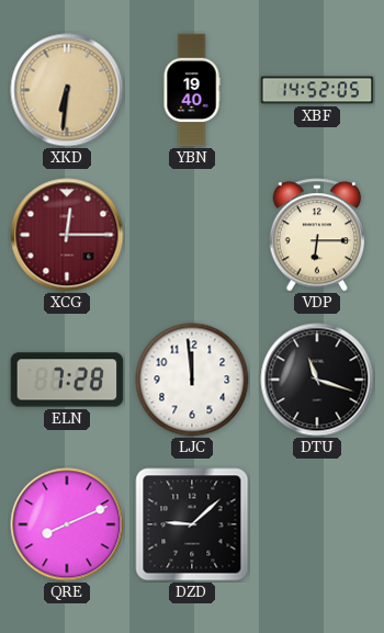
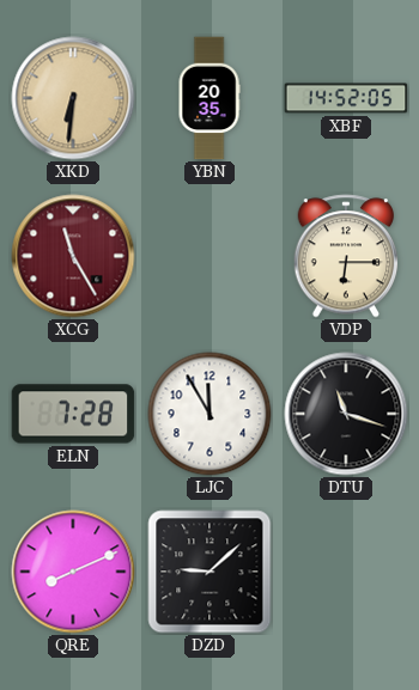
YBN: 19:40 -> 20:35
XCG: 12:15 -> 11:25
LJC: 11:59 -> 11:55
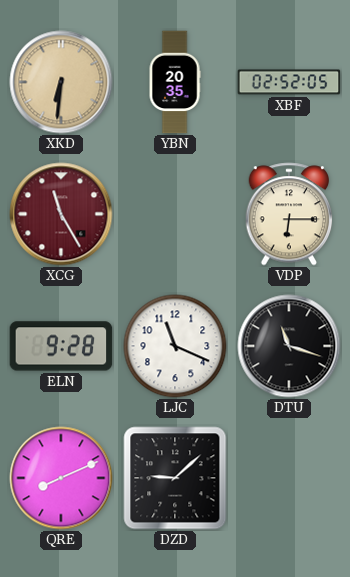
XBF: 14:52 -> 02:52
ELN: 7:28 -> 9:28
LJC: 11:55 -> 11:19
